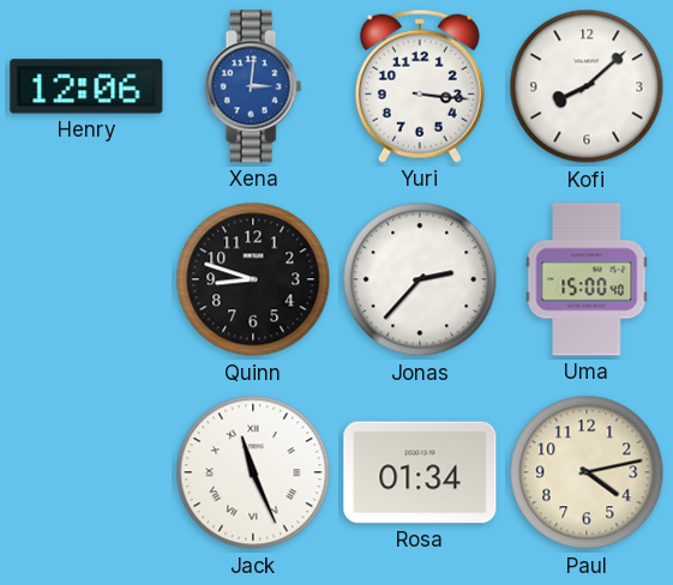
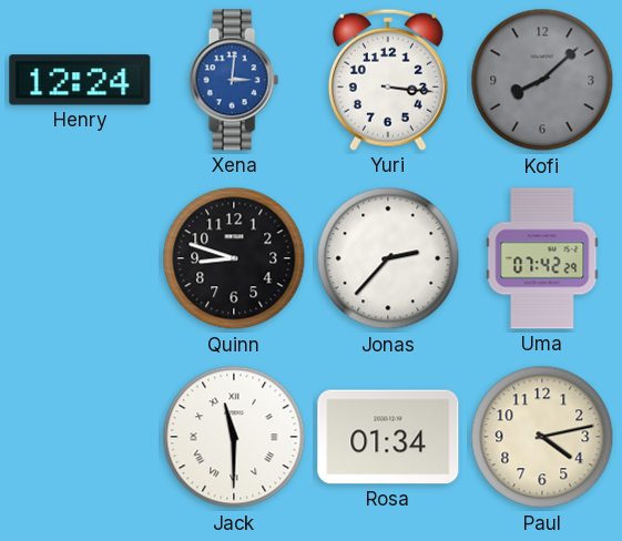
Henry: 12:06 -> 12:24
Kofi dial: white -> grey
Uma: 15:00 -> 07:42
Jack: 11:26 -> 11:30
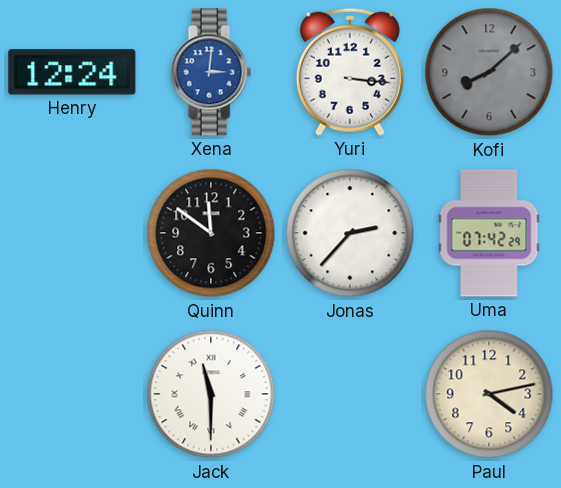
Quinn: 8:48 -> 11:51
Rosa: 01:34 -> none
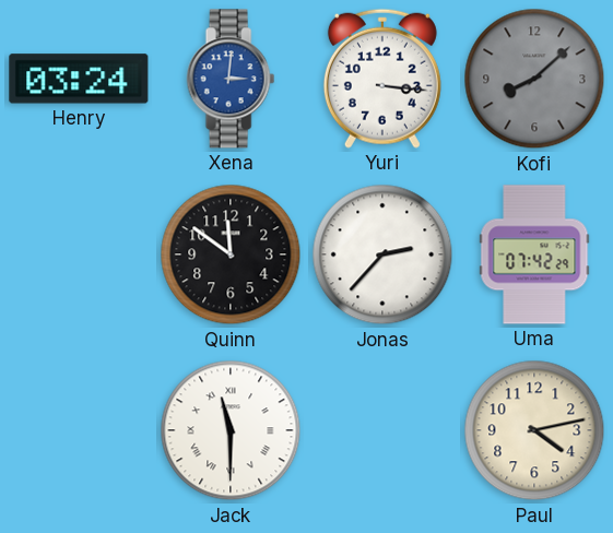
Henry: 12:24 -> 03:24
